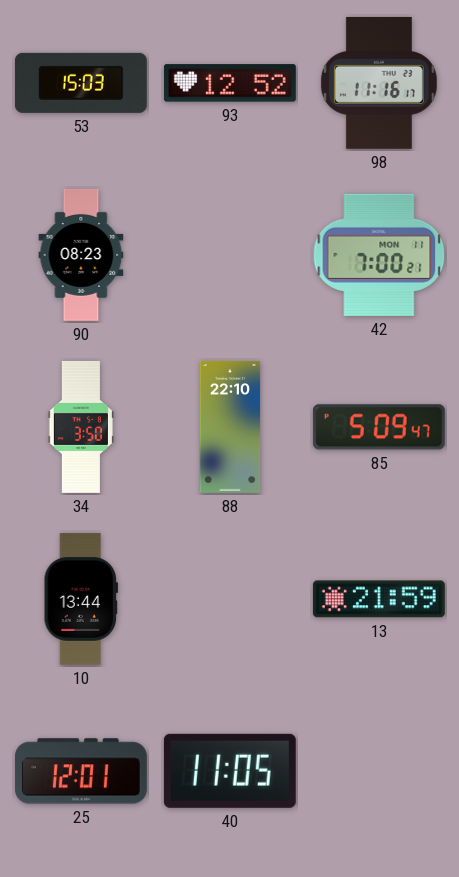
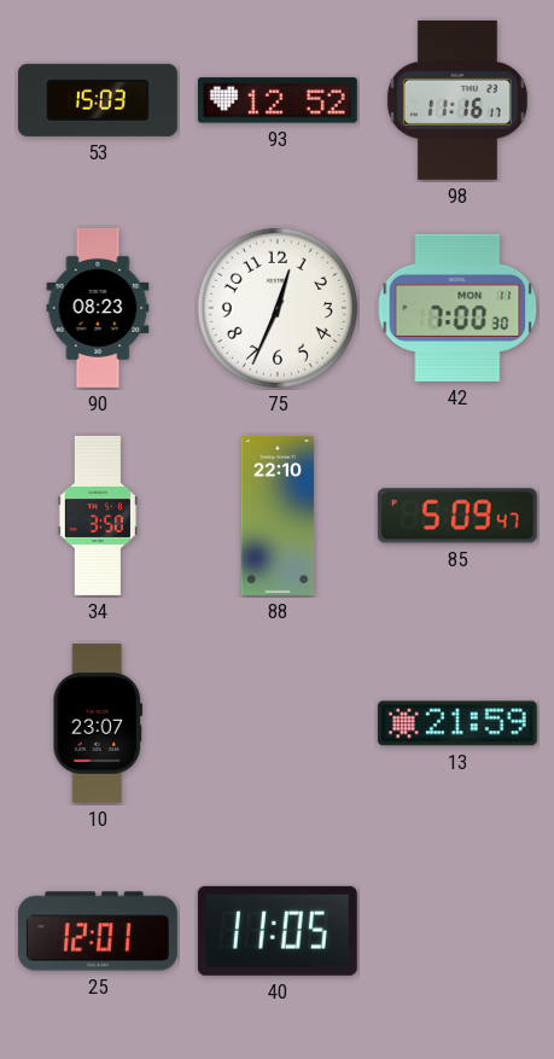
75: none -> 12:34
42: 7:00:21 -> 7:00:30
10: 13:44 -> 23:07
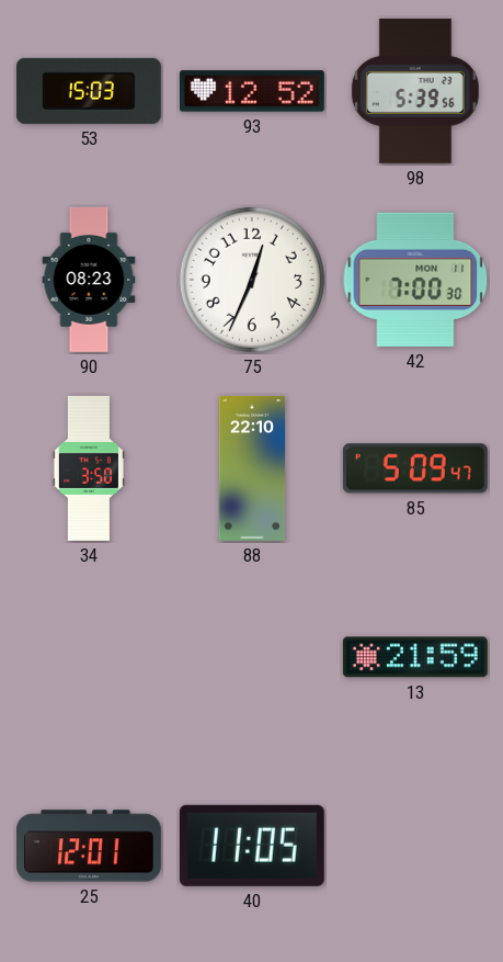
98: 11:16 -> 5:39
10: 23:07 -> none
